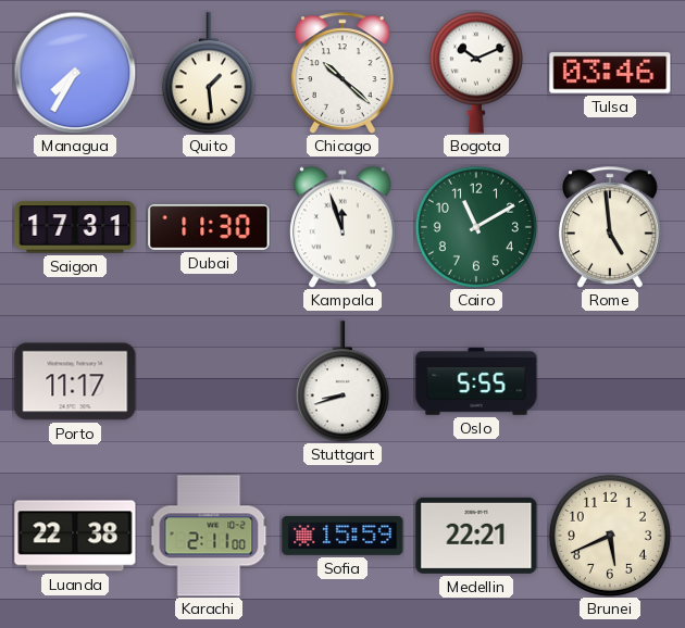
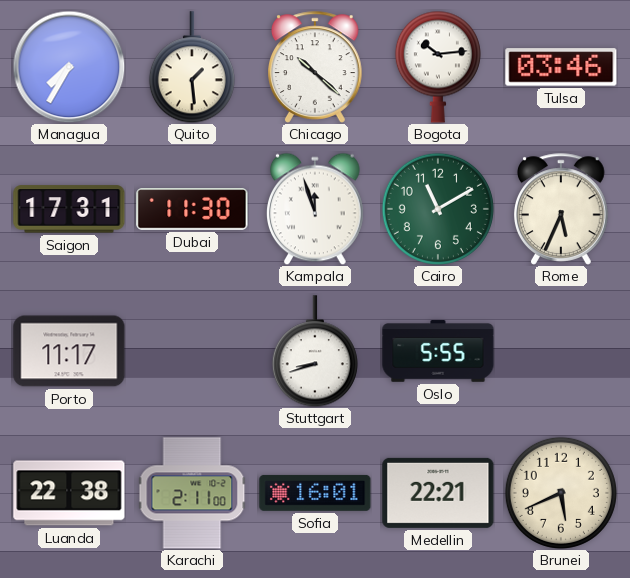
Bogota: 10:11 -> 10:14
Rome: 4:59 -> 5:34
Sofia: 15:59 -> 16:01
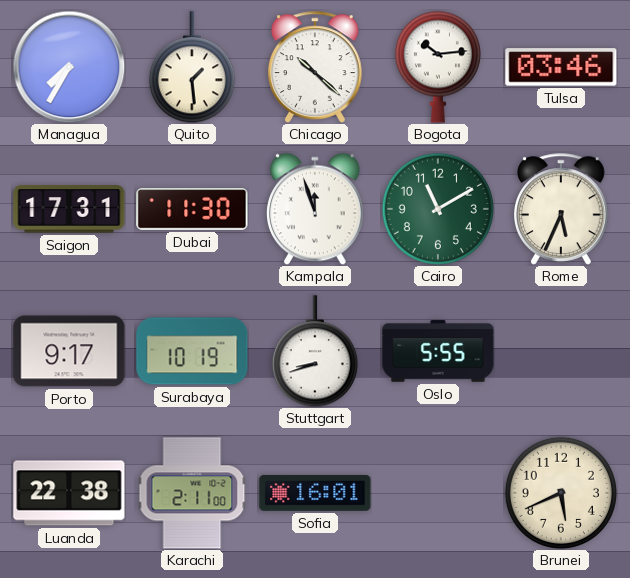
Porto: 11:17 -> 9:17
Surabaya: none -> 10:19
Medellin: 22:21 -> none
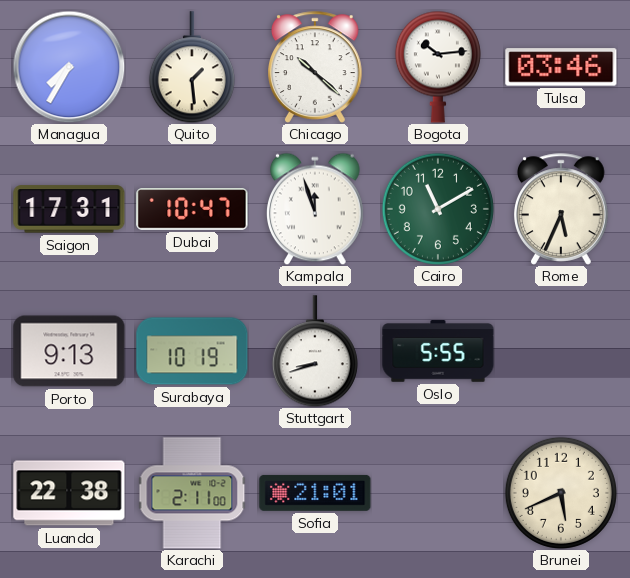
Dubai: 11:30 -> 10:47
Porto: 9:17 -> 9:13
Sofia: 16:01 -> 21:01
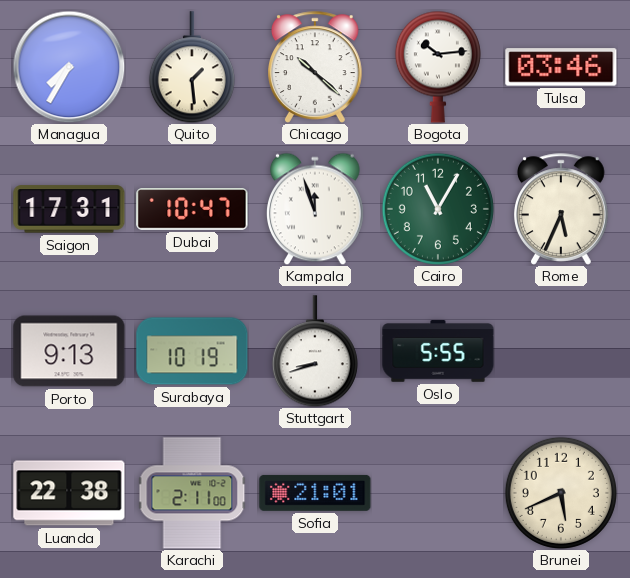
Cairo: 11:10 -> 11:05
